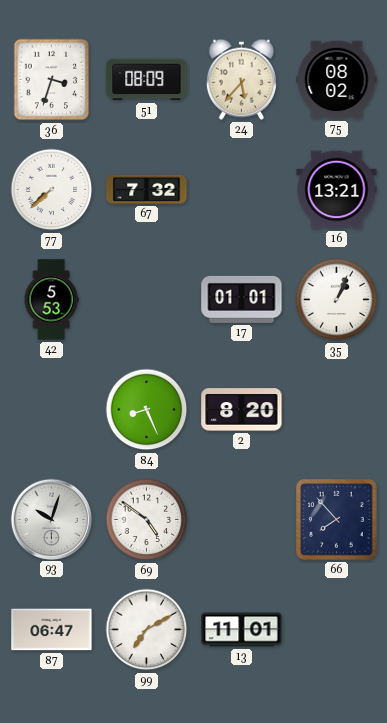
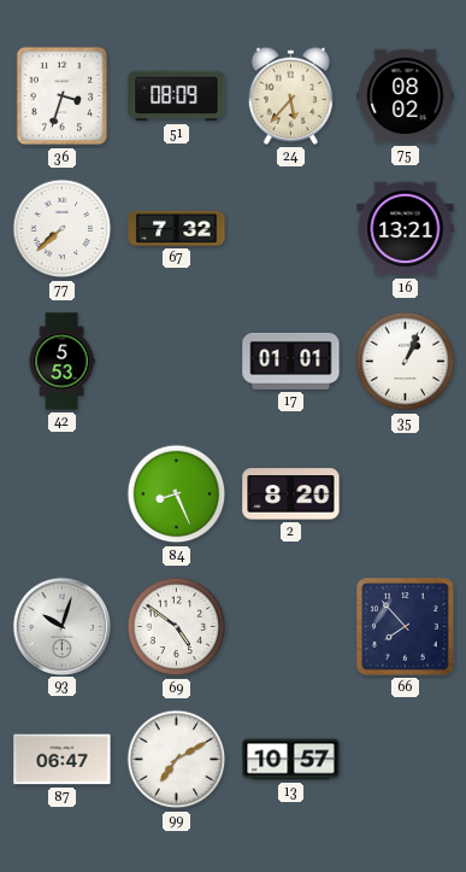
13: 11:01 -> 10:57
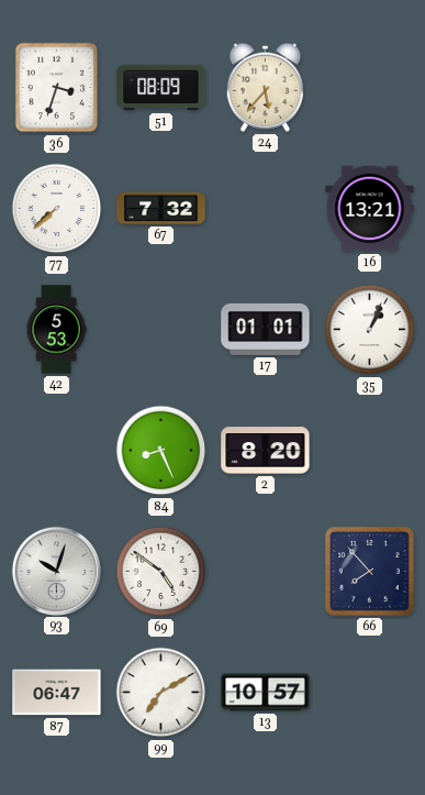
75: 08:02 -> none
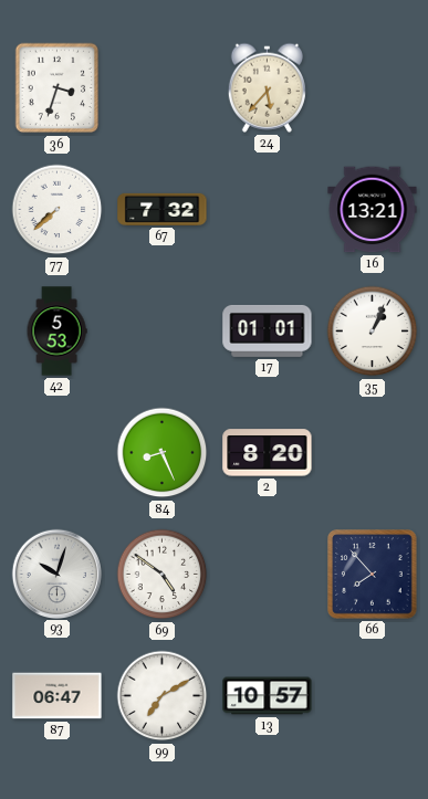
51: 08:09 -> none
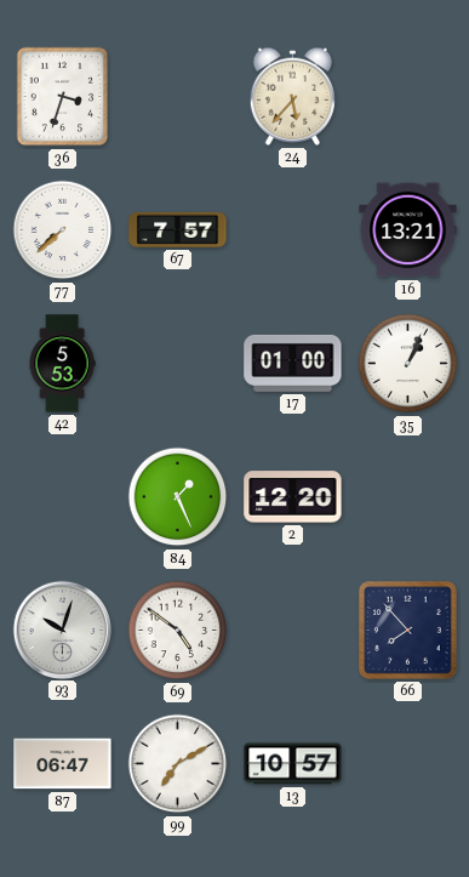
67: 7:32 -> 7:57
17: 01:01 -> 01:00
84: 8:26 -> 1:26
2: 8:20 -> 12:20
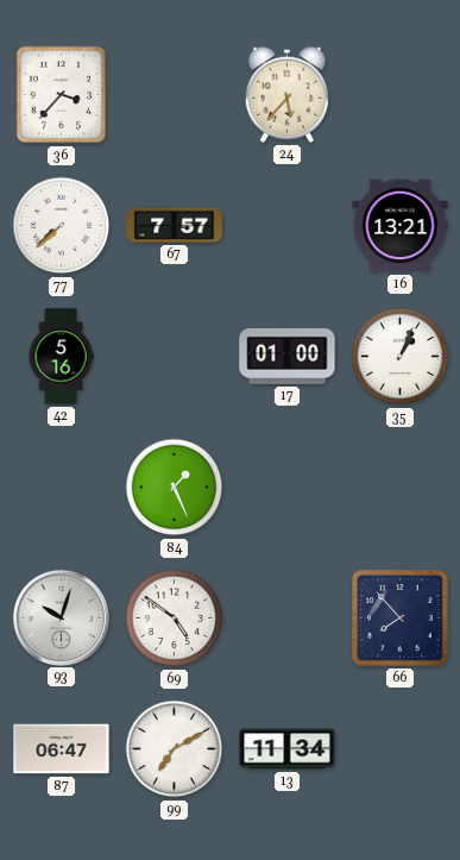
36: 3:33 -> 3:37
42: 5:53 -> 5:16
2: 12:20 -> none
13: 10:57 -> 11:34
